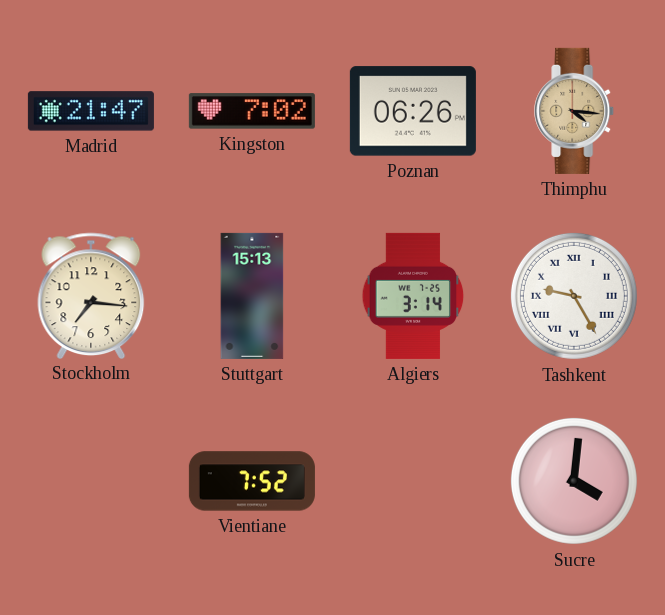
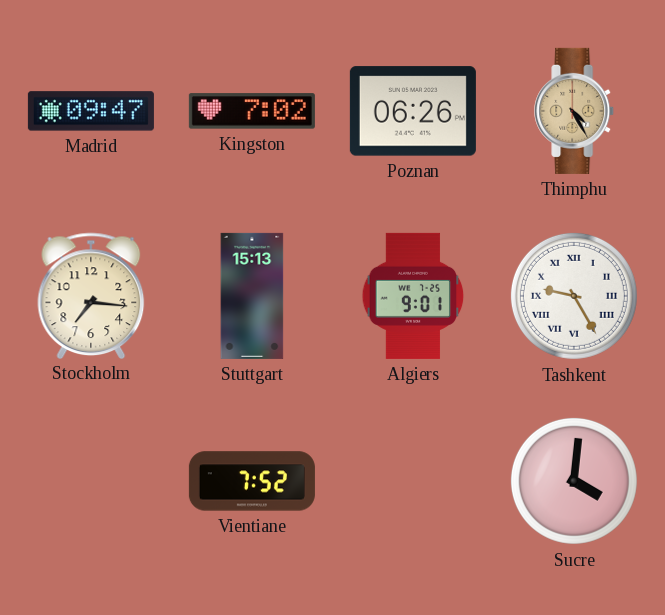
Madrid: 21:47 -> 09:47
Thimphu: 4:16 -> 4:25
Algiers: 3:14 -> 9:01
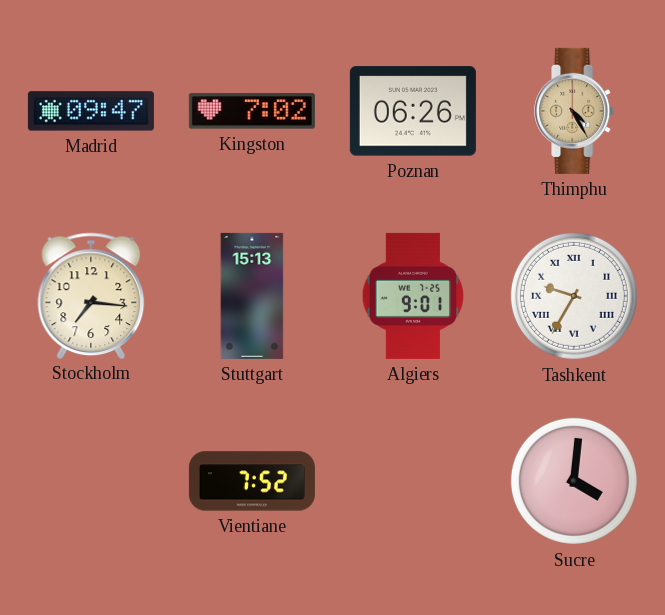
Tashkent: 9:25 -> 9:35
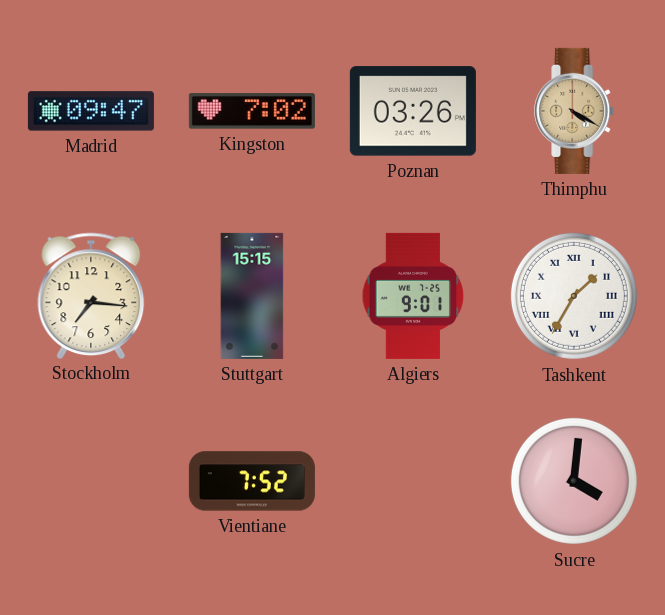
Poznan: 06:26 -> 03:26
Thimphu: 4:25 -> 4:20
Stuttgart: 15:13 -> 15:15
Tashkent: 9:35 -> 1:35
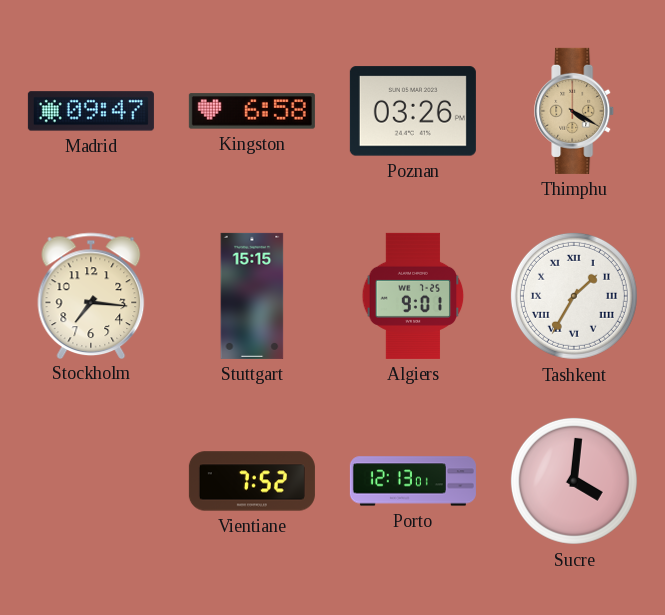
Kingston: 7:02 -> 6:58
Porto: none -> 12:13
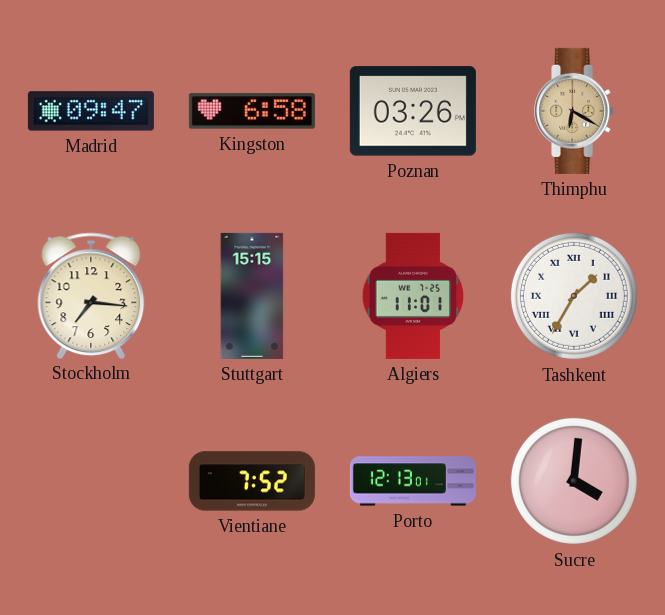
Thimphu: 4:20 -> 6:20
Algiers: 9:01 -> 11:01
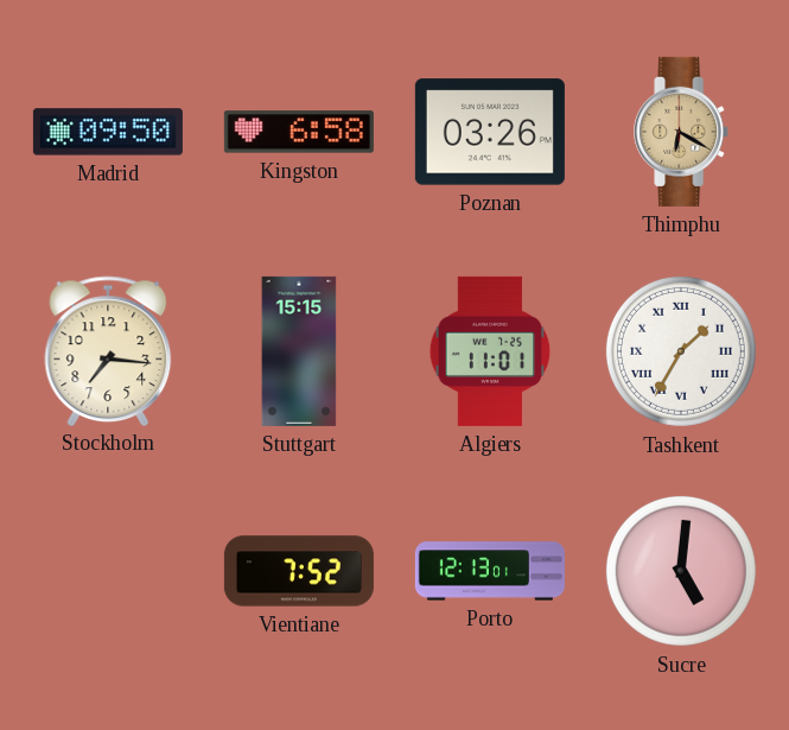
Madrid: 09:47 -> 09:50
Sucre: 4:01 -> 5:01
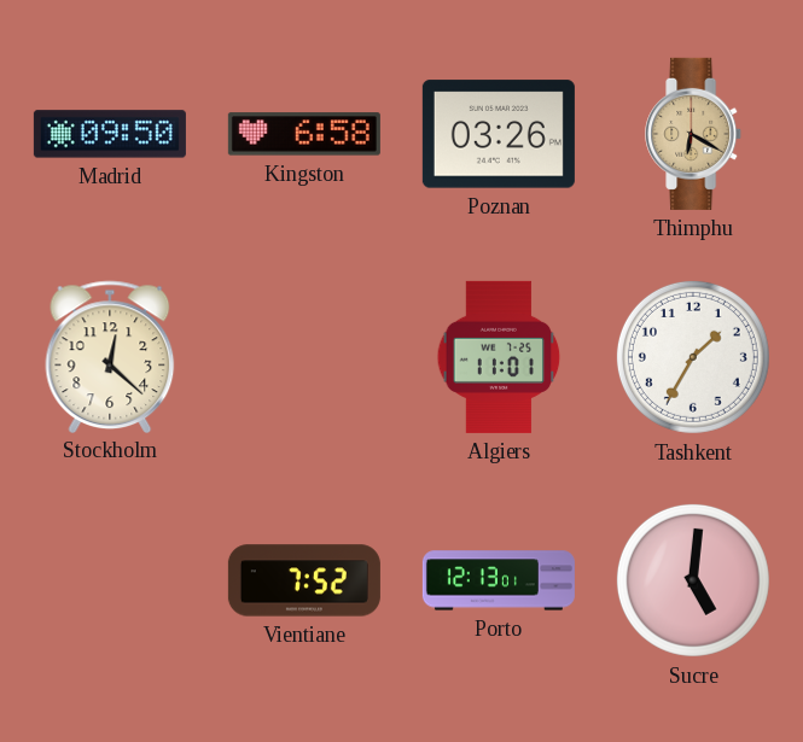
Stockholm: 7:16 -> 12:22
Stuttgart: 15:15 -> none
Tashkent numerals: Roman -> Arabic
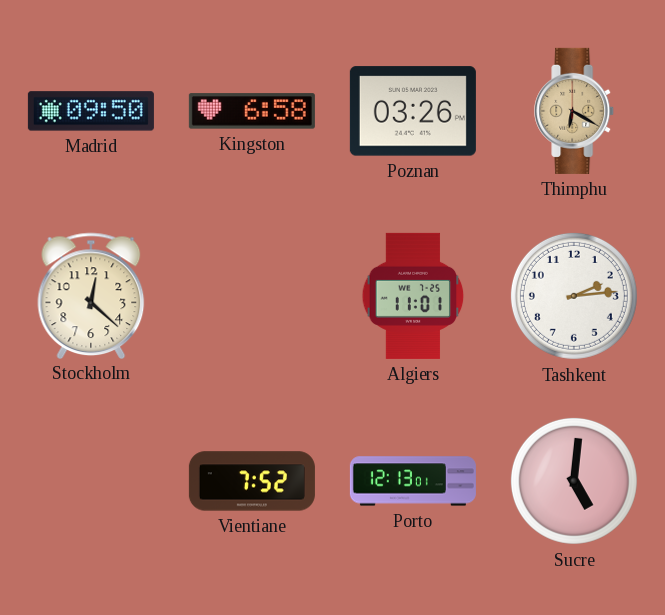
Tashkent: 1:35 -> 2:14
